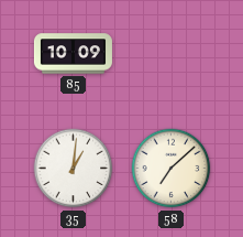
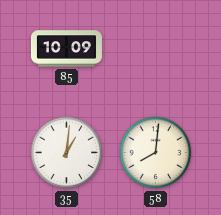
58: 7:08 -> 8:01
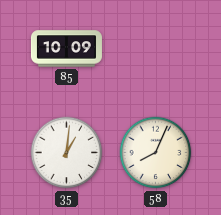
58: 8:01 -> 8:04
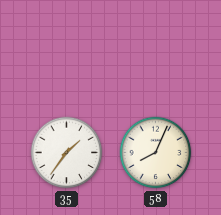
85: 10:09 -> none
35: 1:01 -> 1:36
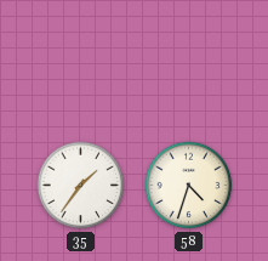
58: 8:04 -> 4:33
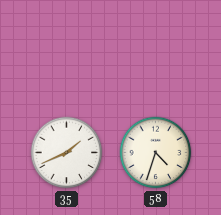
35: 1:36 -> 1:41
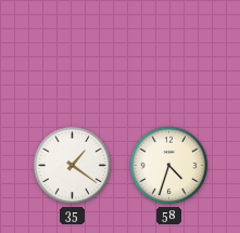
35: 1:41 -> 1:21
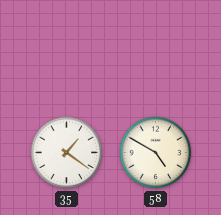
58: 4:33 -> 4:50
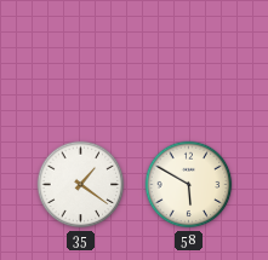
58: 4:50 -> 5:50
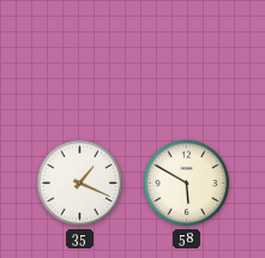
35: 1:21 -> 1:19
